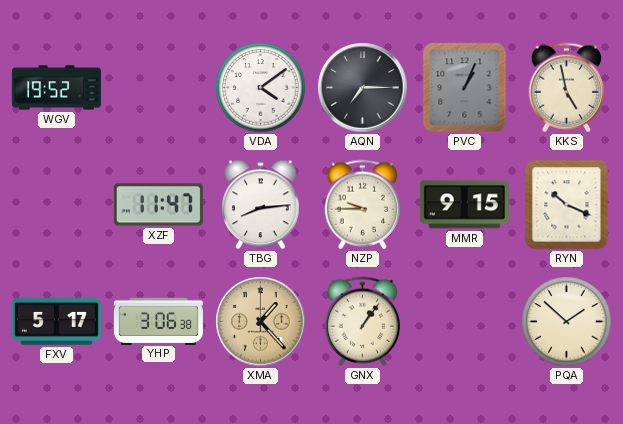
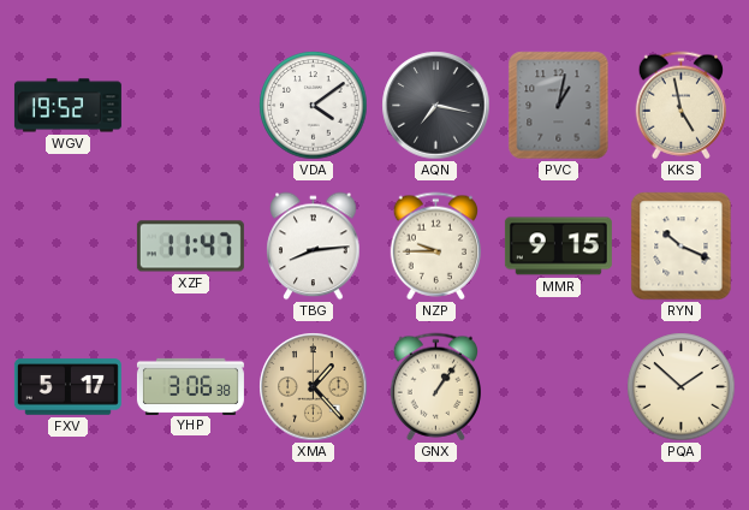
AQN: 7:15 -> 7:17
PVC: 1:04 -> 1:02
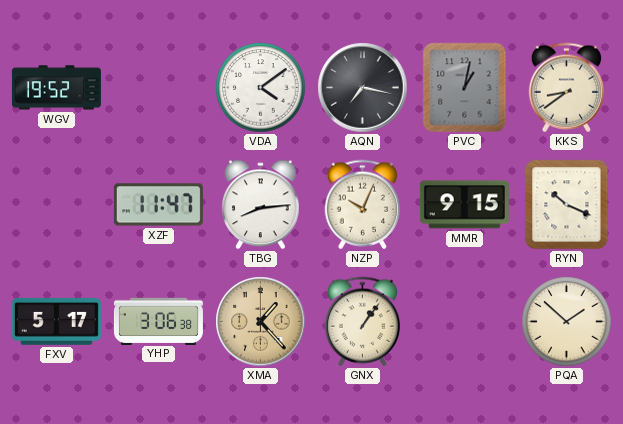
KKS: 4:58 -> 8:39
NZP: 9:45 -> 10:04
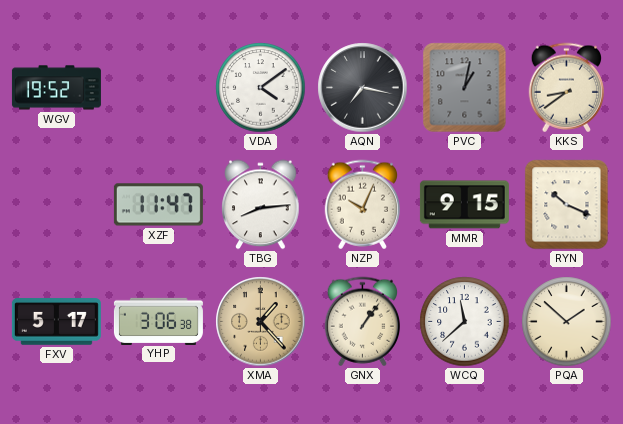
WCQ: none -> 11:38
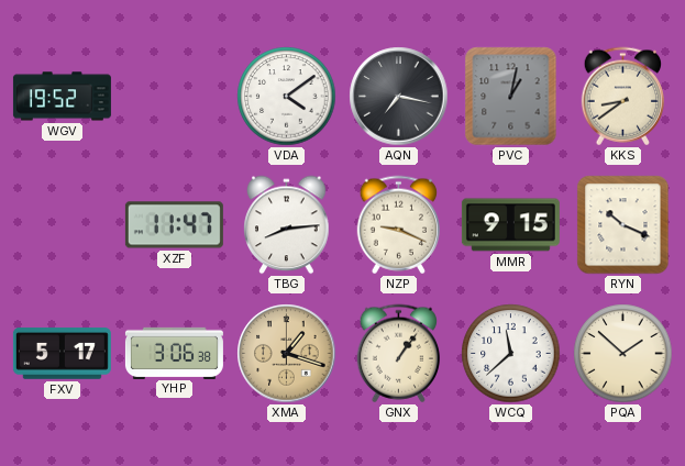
NZP: 10:04 -> 9:19
XMA: 1:23 -> 1:18
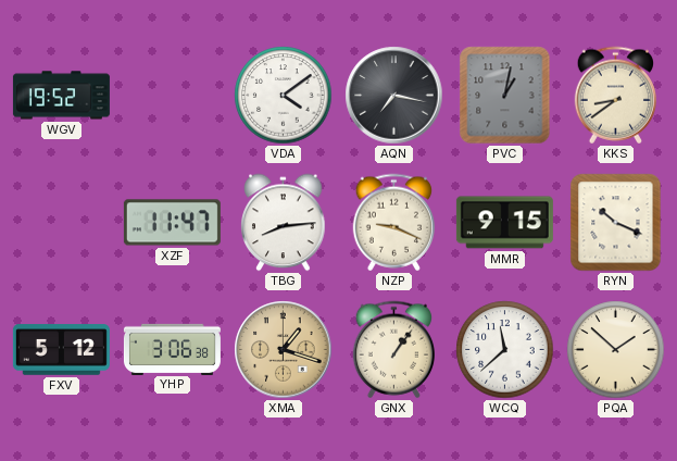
FXV: 5:17 -> 5:12
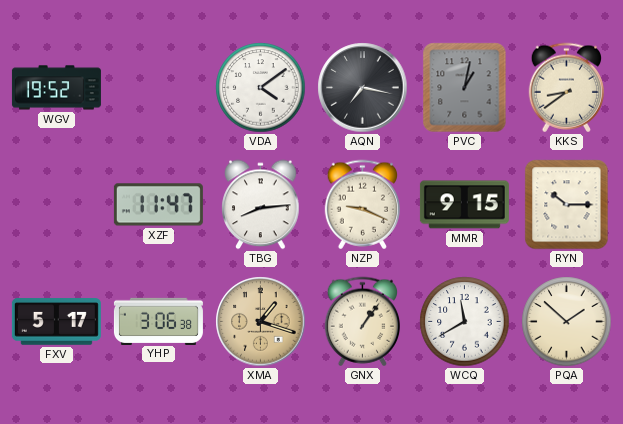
RYN: 10:19 -> 10:15
FXV: 5:12 -> 5:17
WCQ: 11:38 -> 11:40
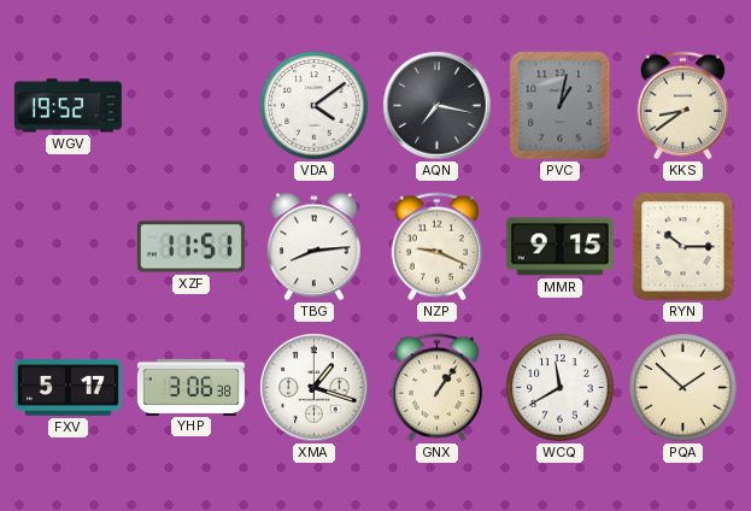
XZF: 11:47 -> 11:51
XMA dial: champagne -> white
